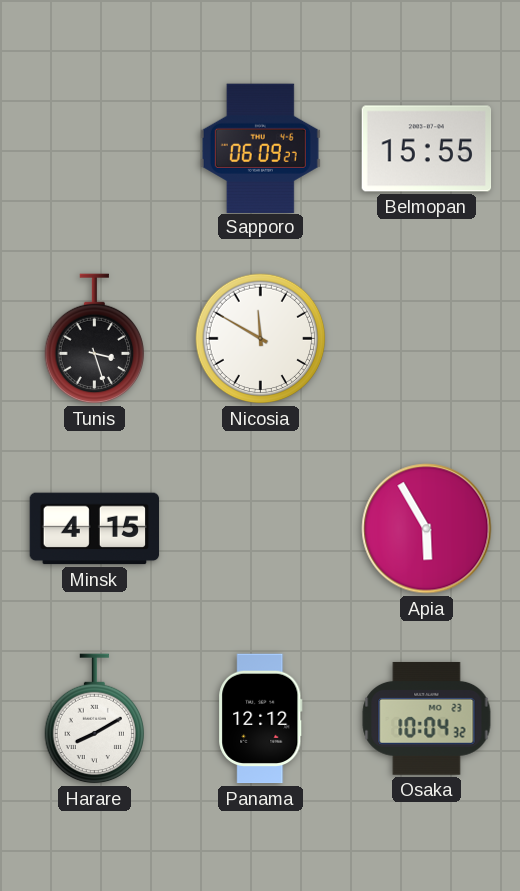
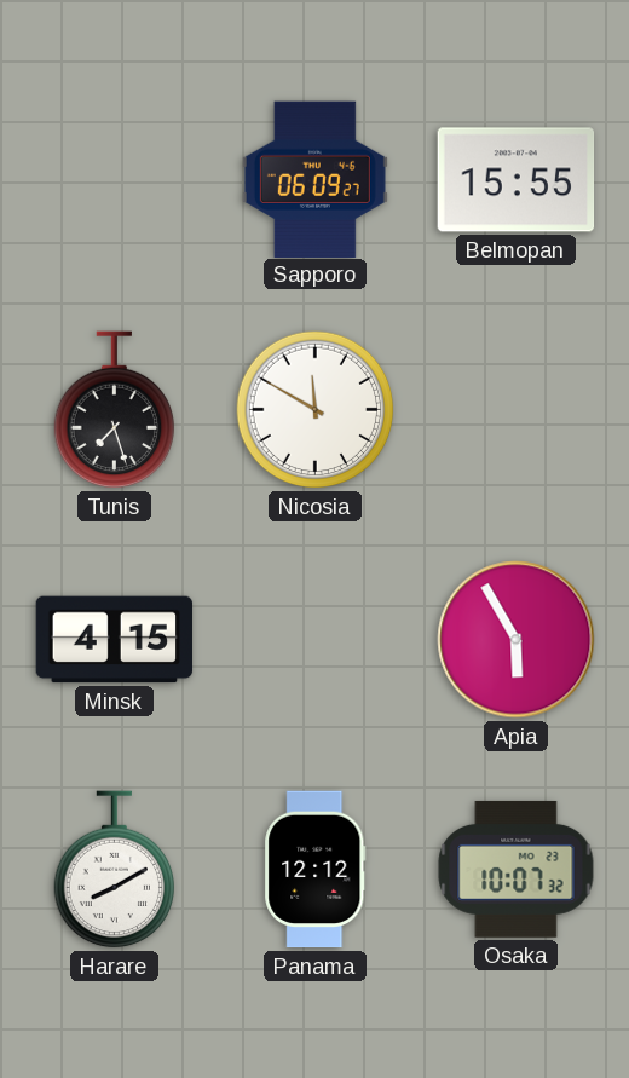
Tunis: 3:27 -> 7:27
Osaka: 10:04 -> 10:07
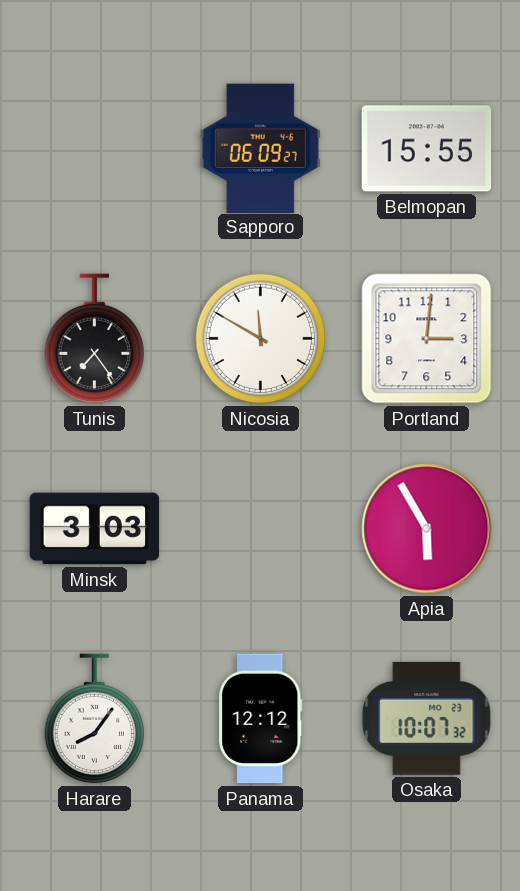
Tunis: 7:27 -> 7:24
Portland: none -> 3:01
Minsk: 4:15 -> 3:03
Harare: 8:10 -> 8:06
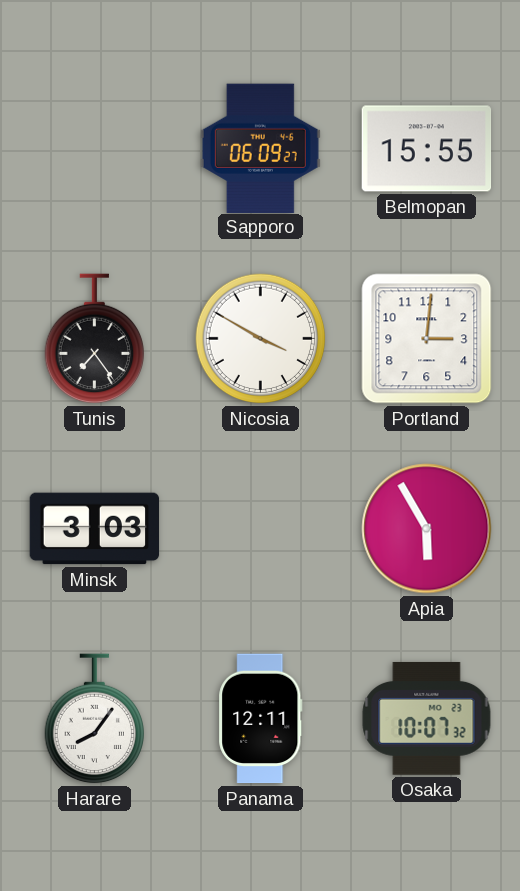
Nicosia: 11:50 -> 3:50
Panama: 12:12 -> 12:11
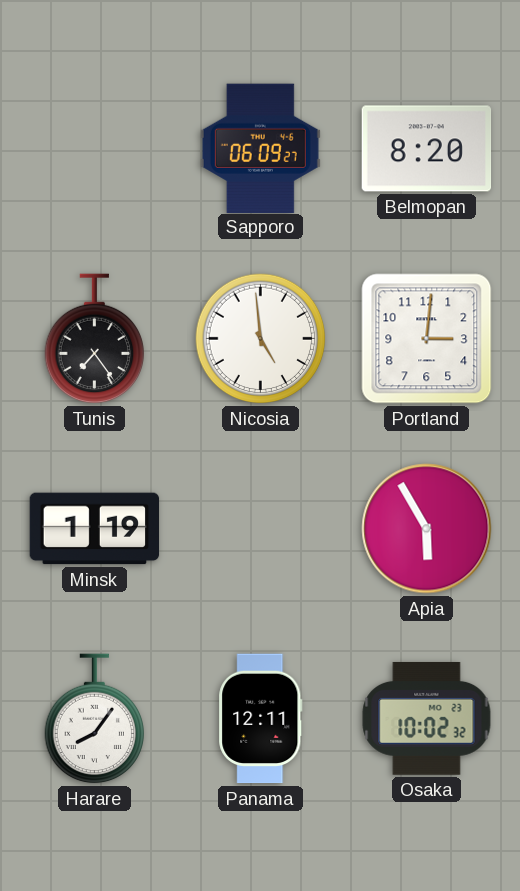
Belmopan: 15:55 -> 8:20
Nicosia: 3:50 -> 4:59
Minsk: 3:03 -> 1:19
Osaka: 10:07 -> 10:02
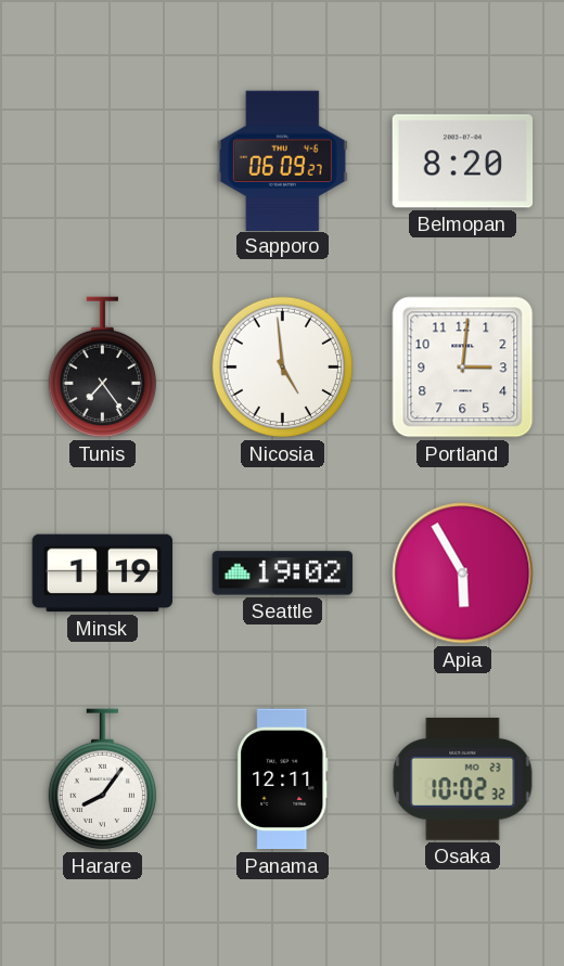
Seattle: none -> 19:02
